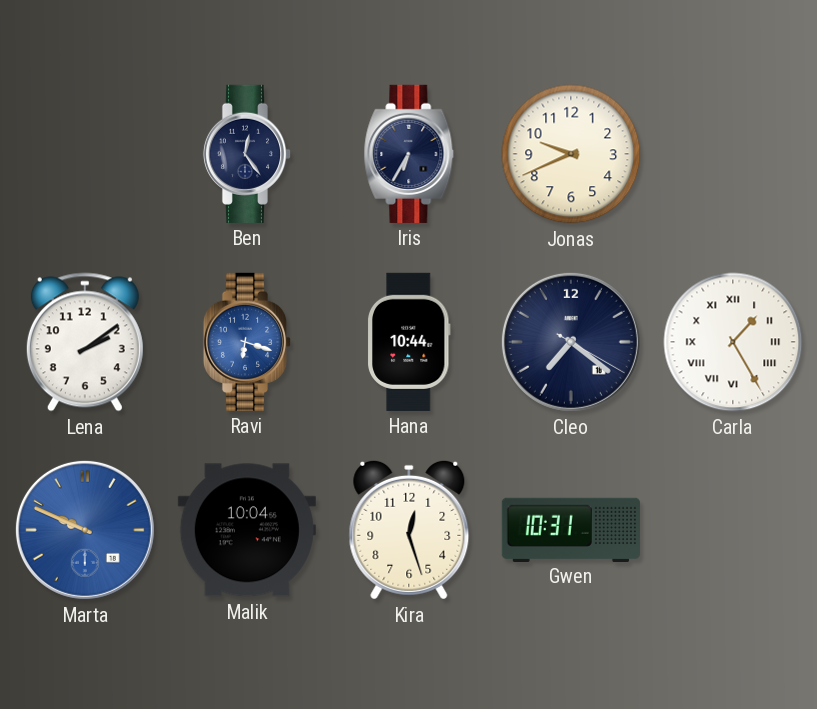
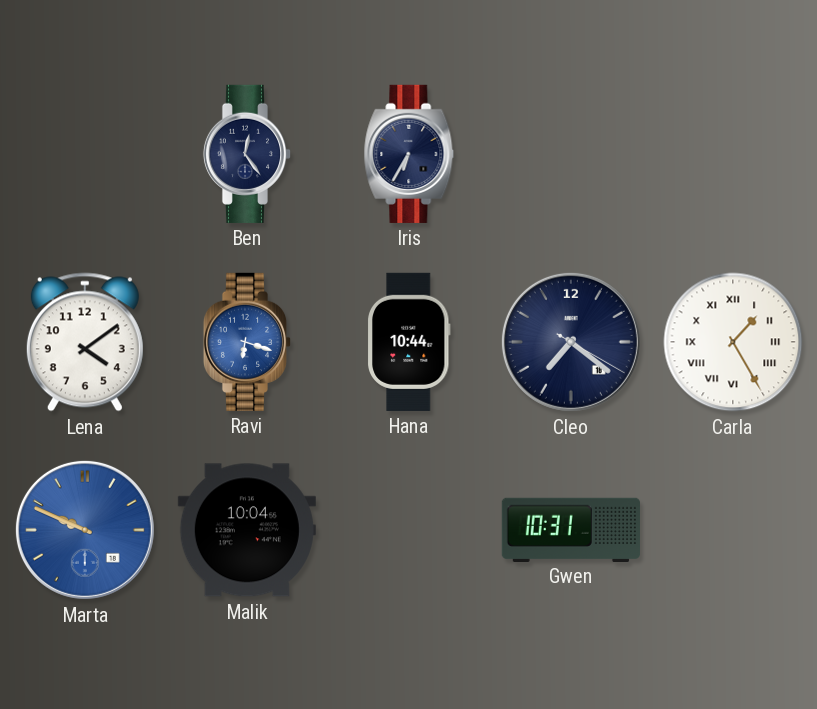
Jonas: 9:41 -> none
Lena: 2:09 -> 4:09
Kira: 12:27 -> none
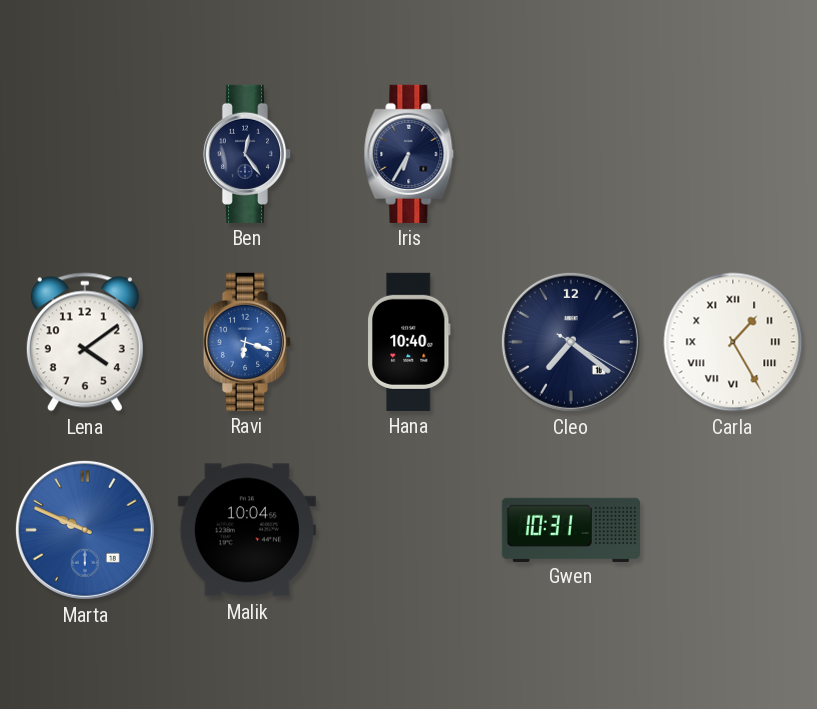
Hana: 10:44 -> 10:40
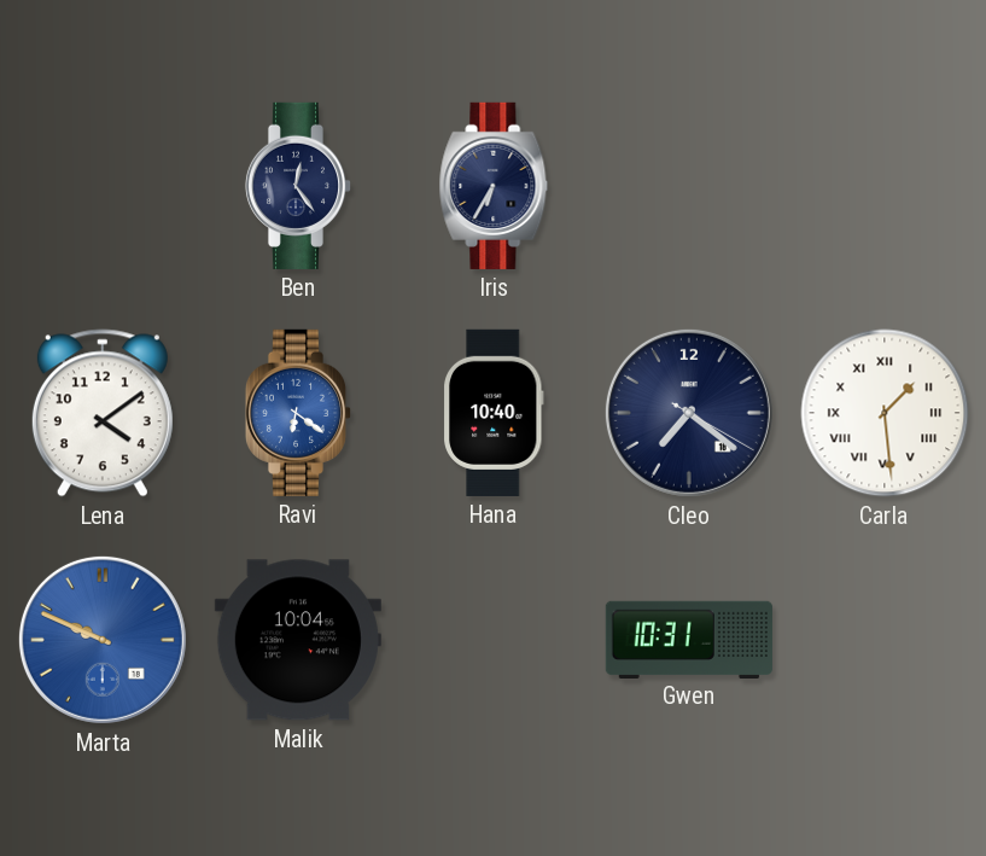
Ravi: 6:18 -> 6:21
Carla: 1:25 -> 1:29
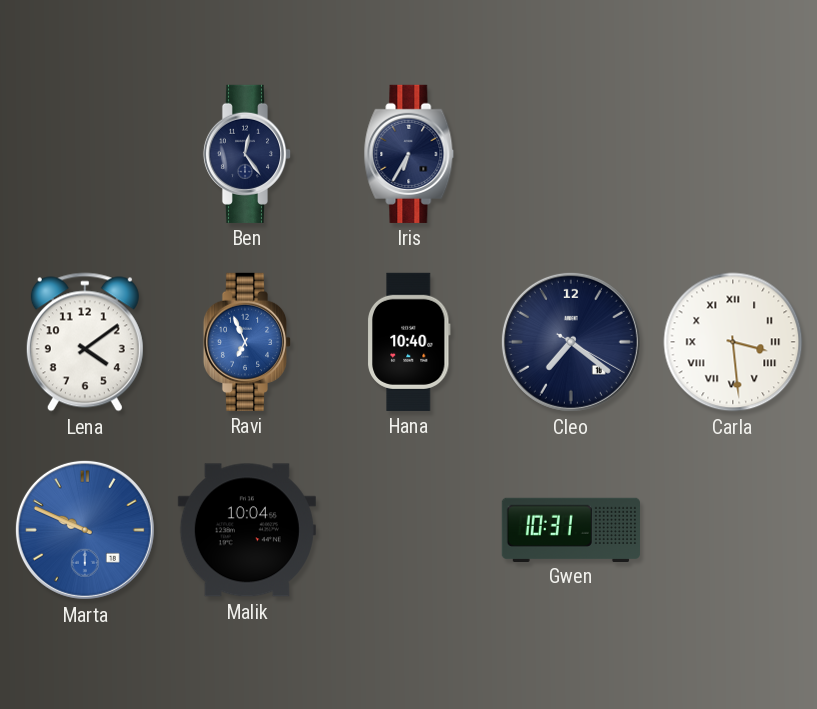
Ravi: 6:21 -> 6:56
Carla: 1:29 -> 3:29
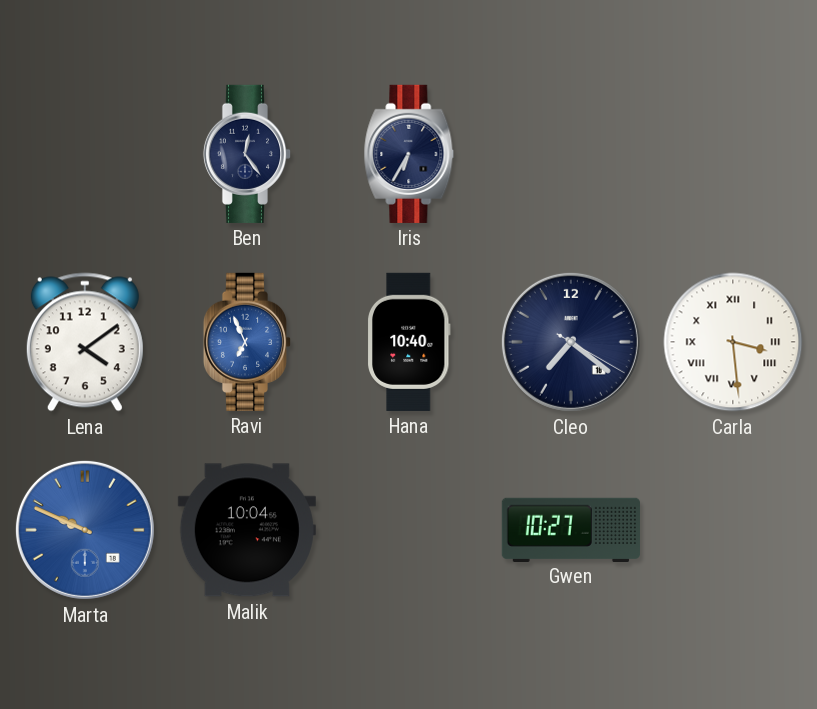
Gwen: 10:31 -> 10:27
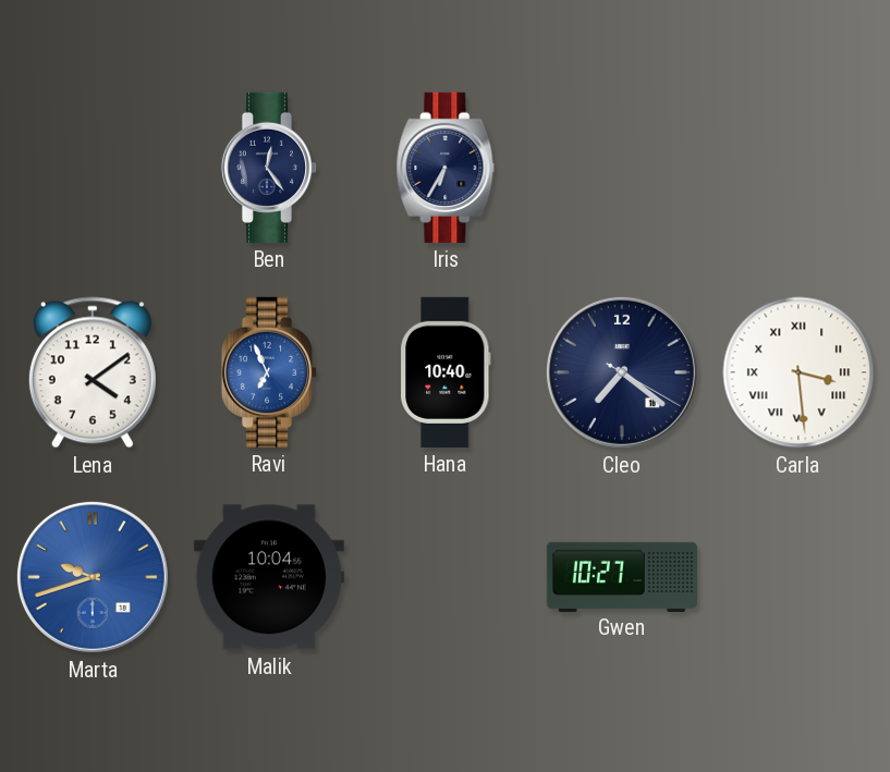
Marta: 9:49 -> 9:42
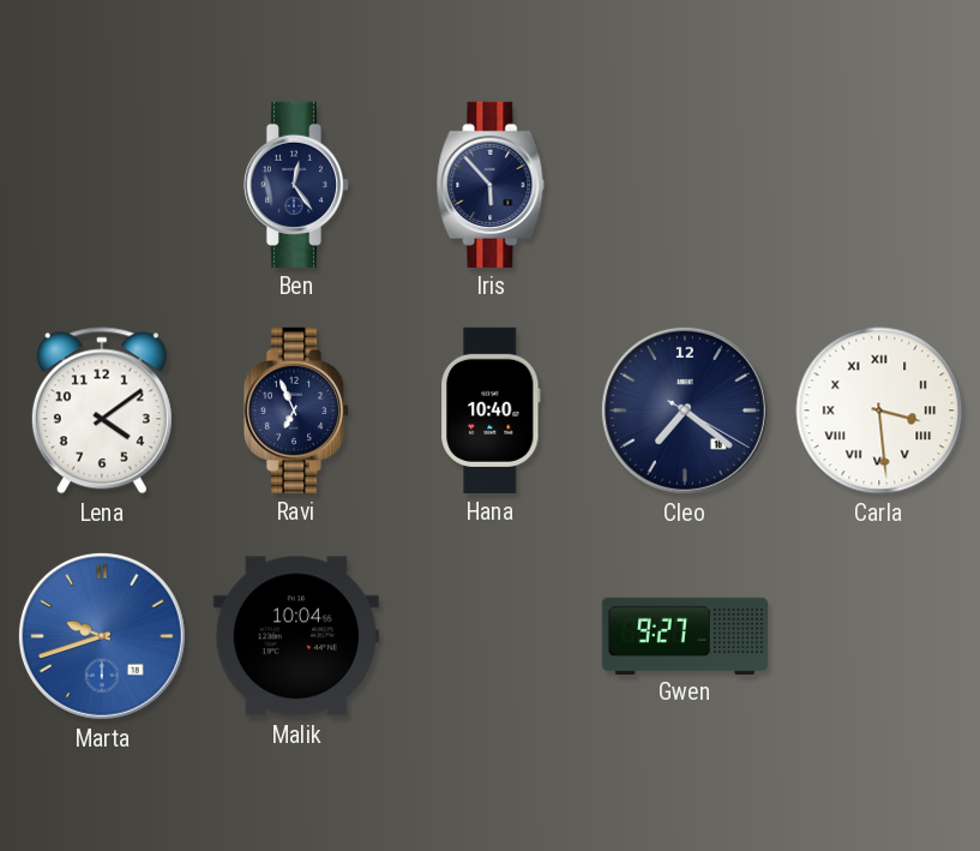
Iris: 6:35 -> 5:53
Ravi dial: blue -> navy
Gwen: 10:27 -> 9:27
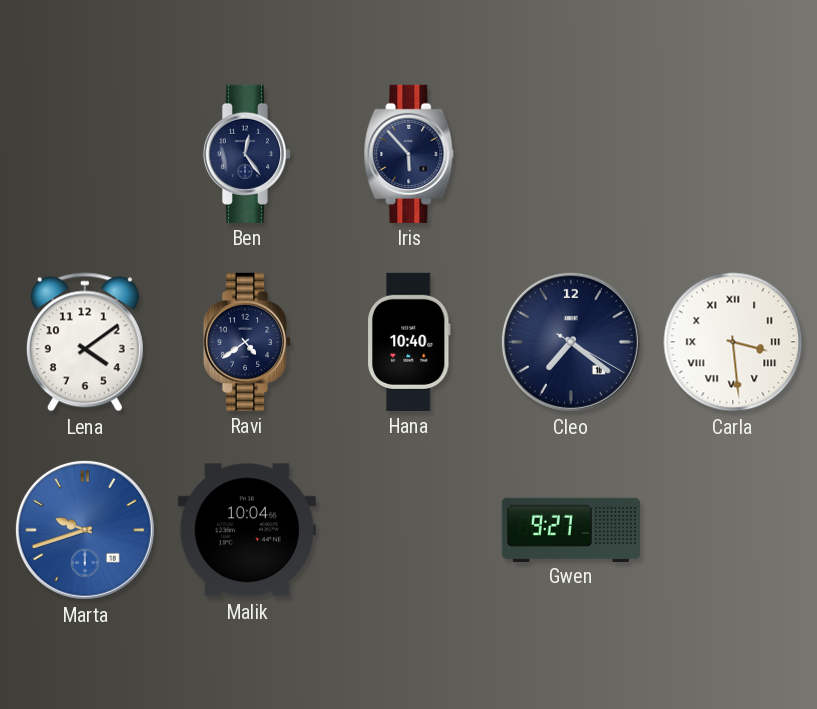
Ravi: 6:56 -> 4:39
